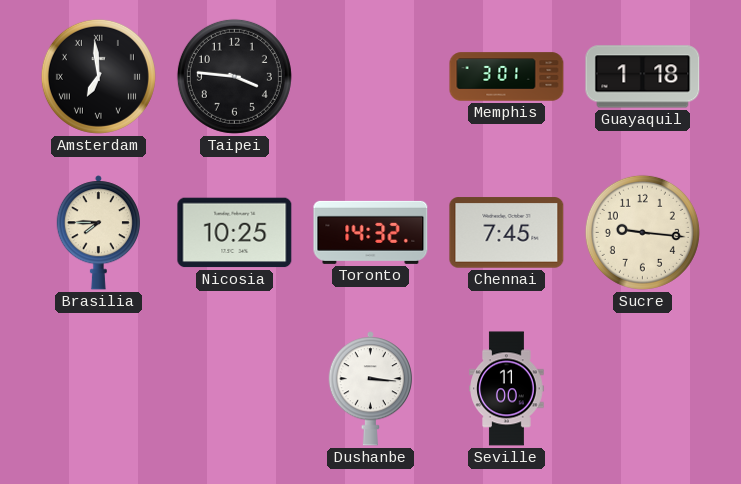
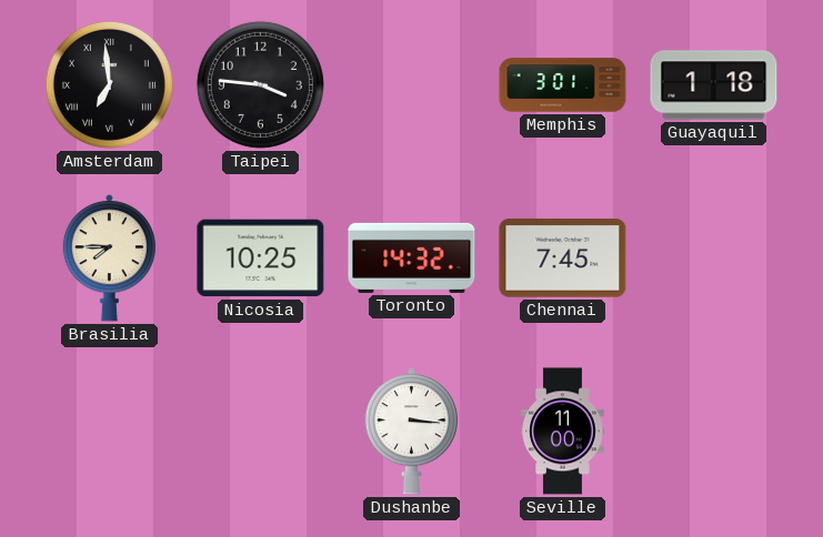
Sucre: 9:16 -> none
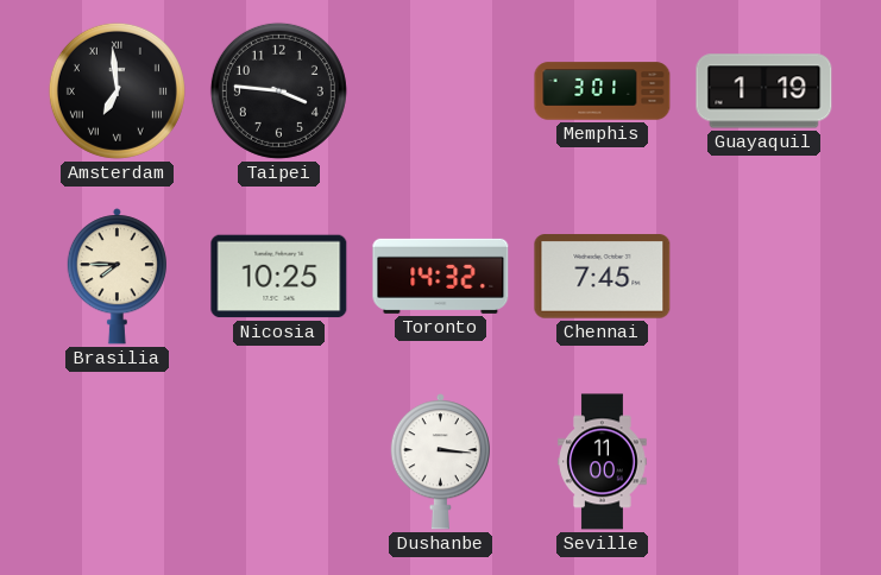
Guayaquil: 1:18 -> 1:19
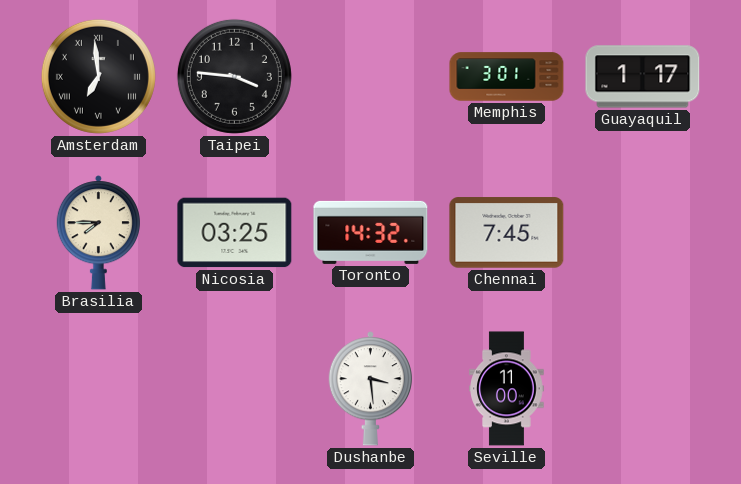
Guayaquil: 1:19 -> 1:17
Nicosia: 10:25 -> 03:25
Dushanbe: 3:16 -> 3:29
